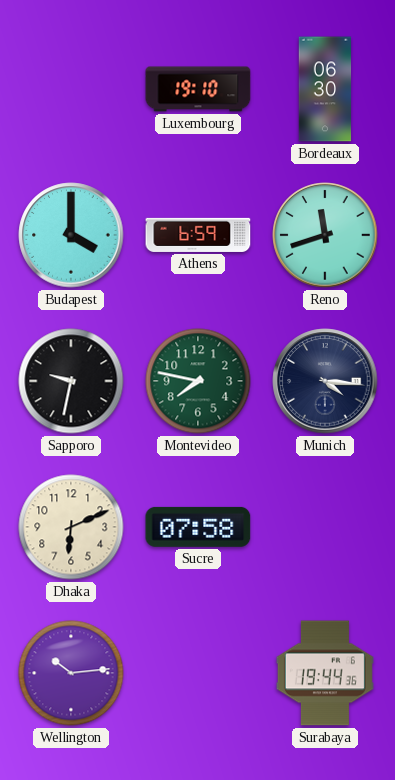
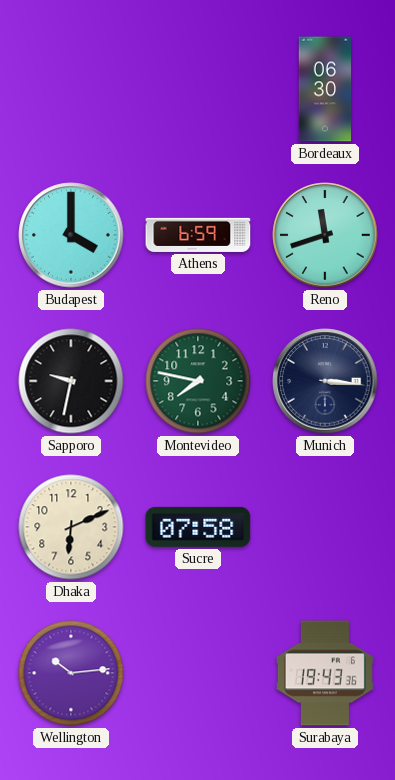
Luxembourg: 19:10 -> none
Munich: 4:16 -> 3:16
Surabaya: 19:44 -> 19:43
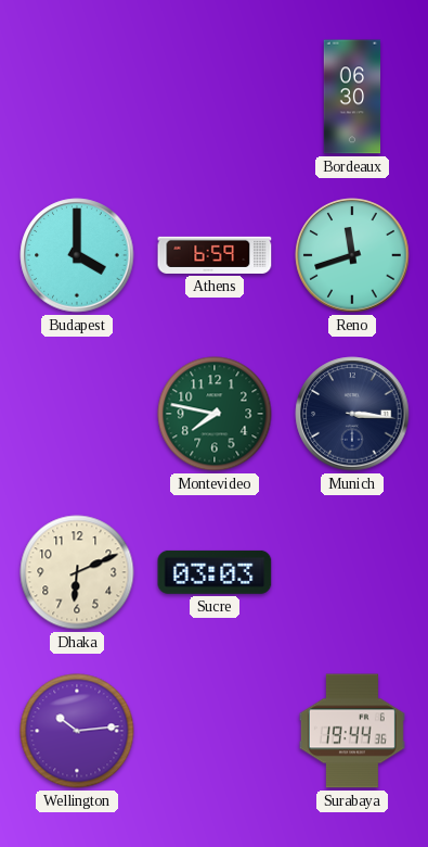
Sapporo: 9:32 -> none
Sucre: 07:58 -> 03:03
Surabaya: 19:43 -> 19:44
